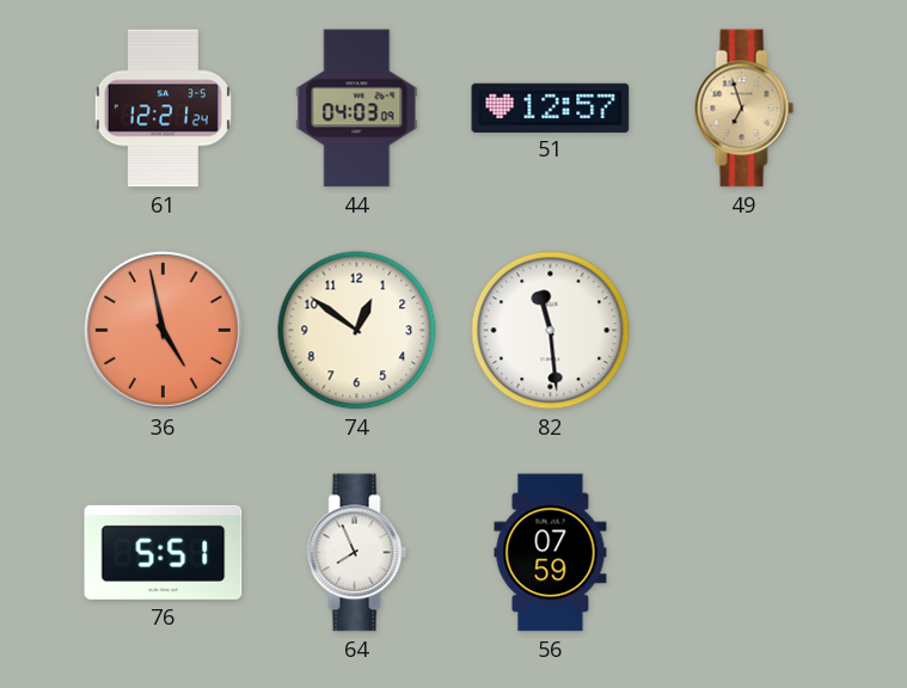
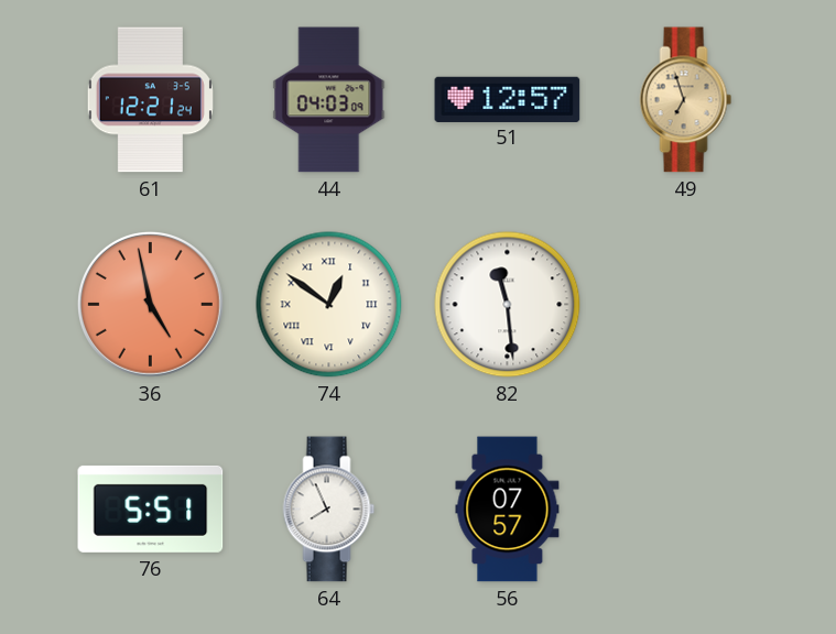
74 numerals: Arabic -> Roman
56: 07:59 -> 07:57
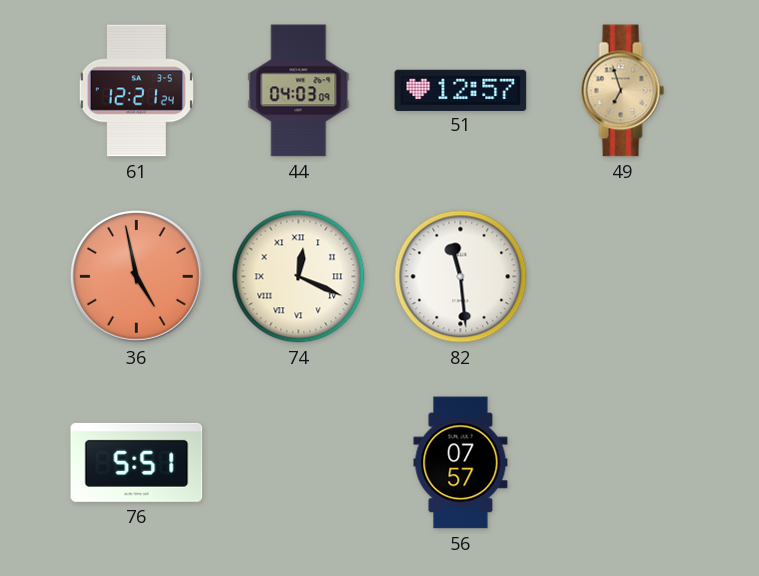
74: 12:51 -> 12:19
64: 7:56 -> none
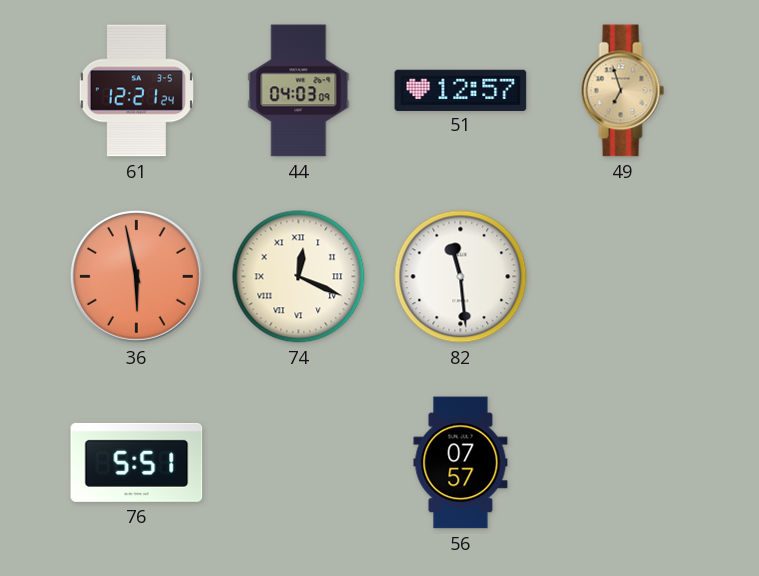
36: 4:58 -> 5:58
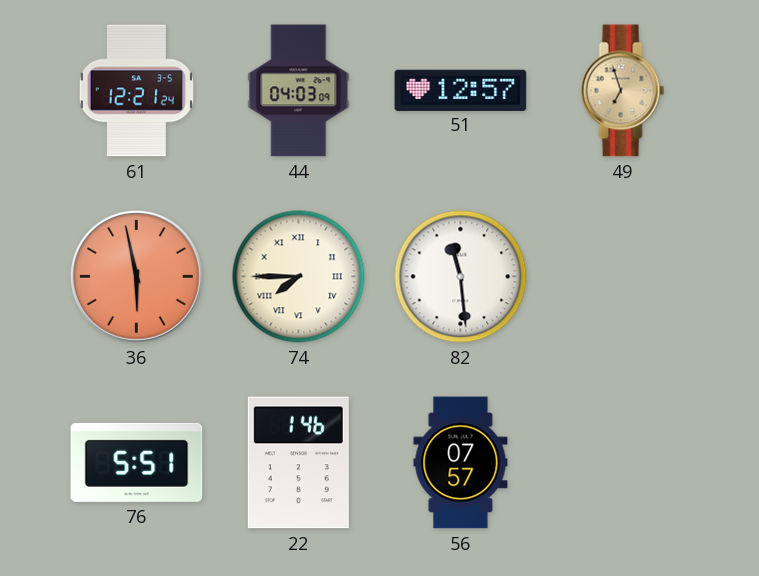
74: 12:19 -> 7:45
22: none -> 1:46
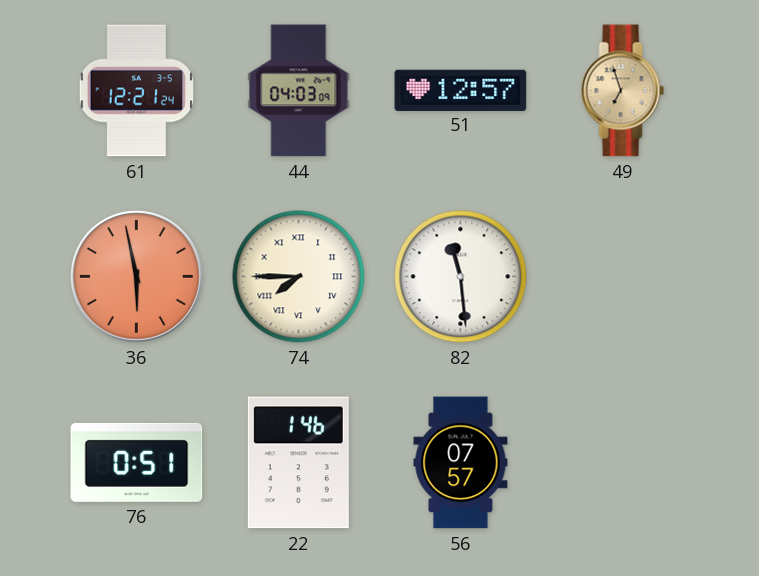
76: 5:51 -> 0:51
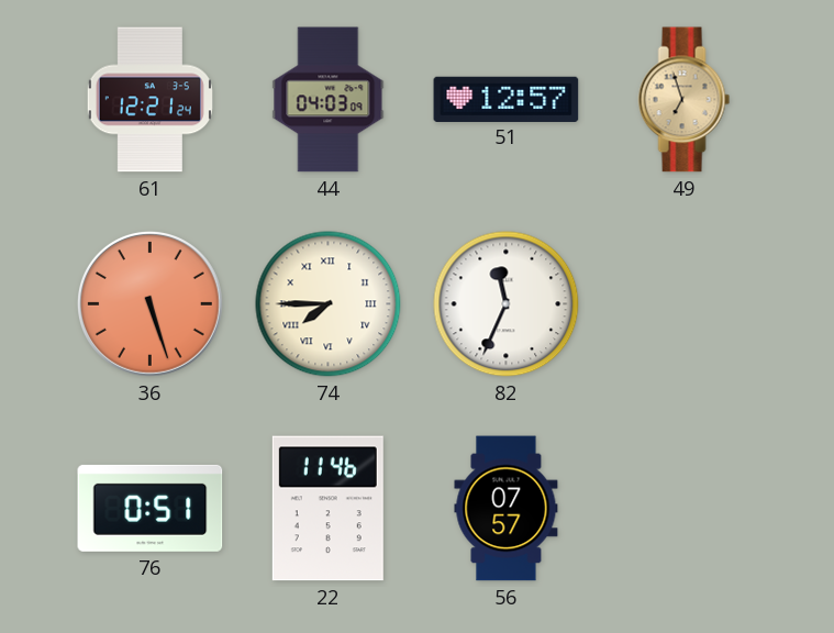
36: 5:58 -> 5:27
82: 11:29 -> 11:34
22: 1:46 -> 11:46
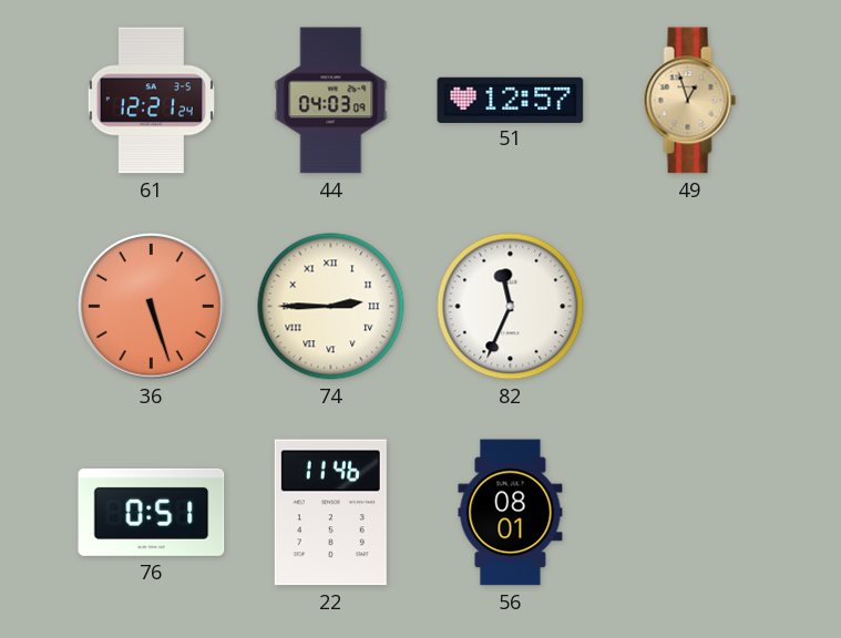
49: 6:57 -> 12:57
74: 7:45 -> 2:45
56: 07:57 -> 08:01
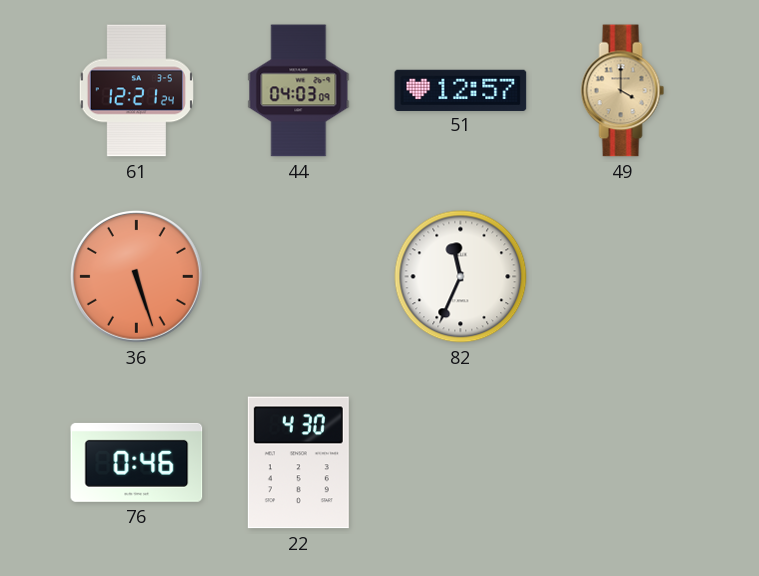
49: 12:57 -> 4:00
74: 2:45 -> none
76: 0:51 -> 0:46
22: 11:46 -> 4:30
56: 08:01 -> none
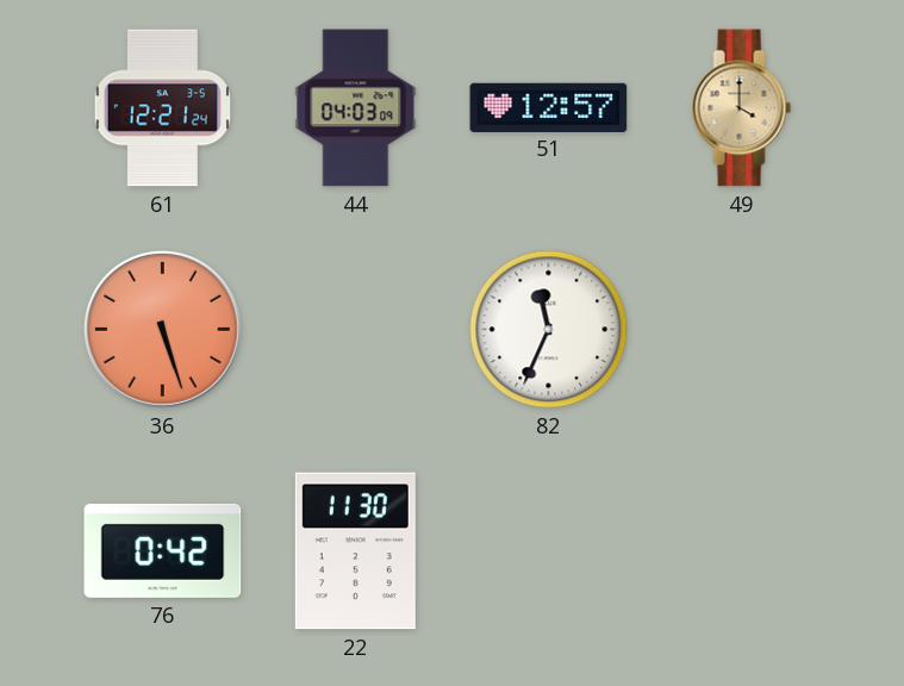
76: 0:46 -> 0:42
22: 4:30 -> 11:30
